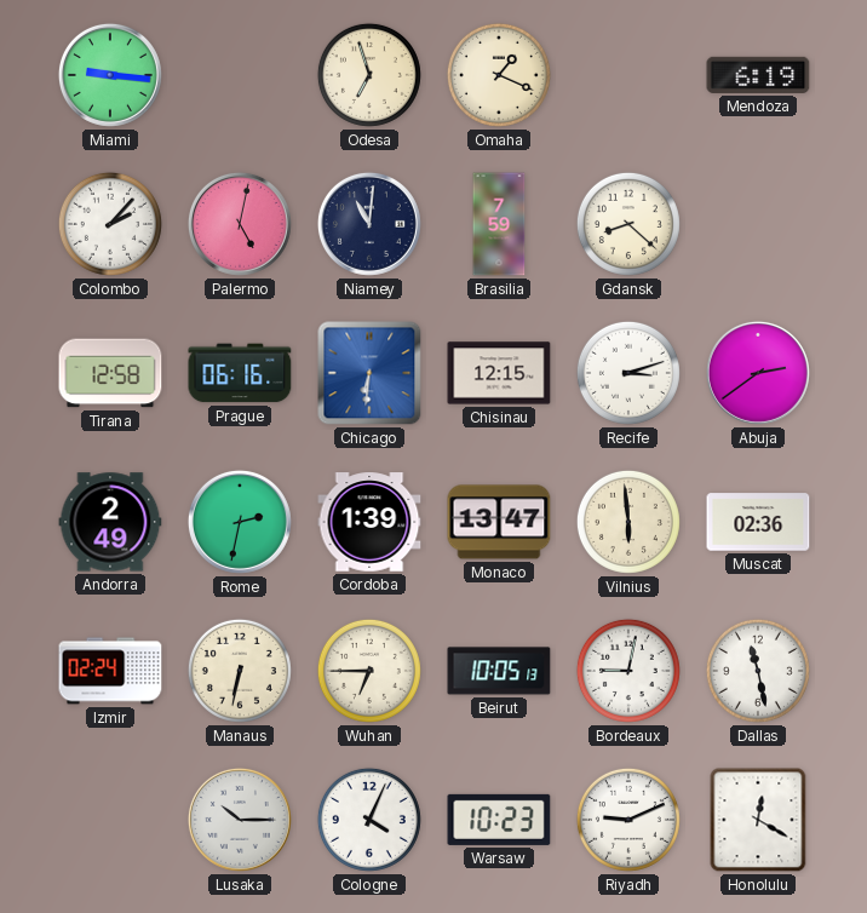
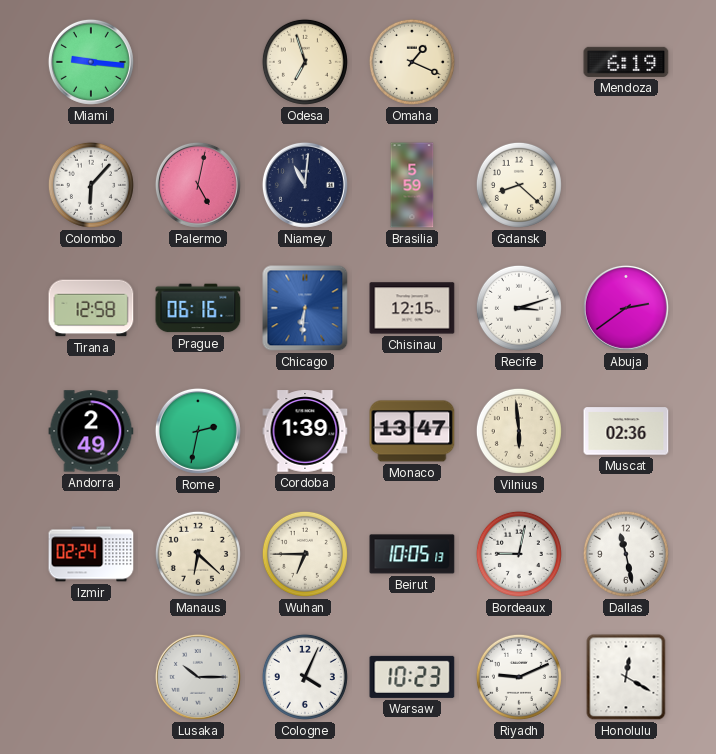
Colombo: 2:07 -> 6:07
Brasilia: 7:59 -> 5:59
Manaus: 6:32 -> 6:22
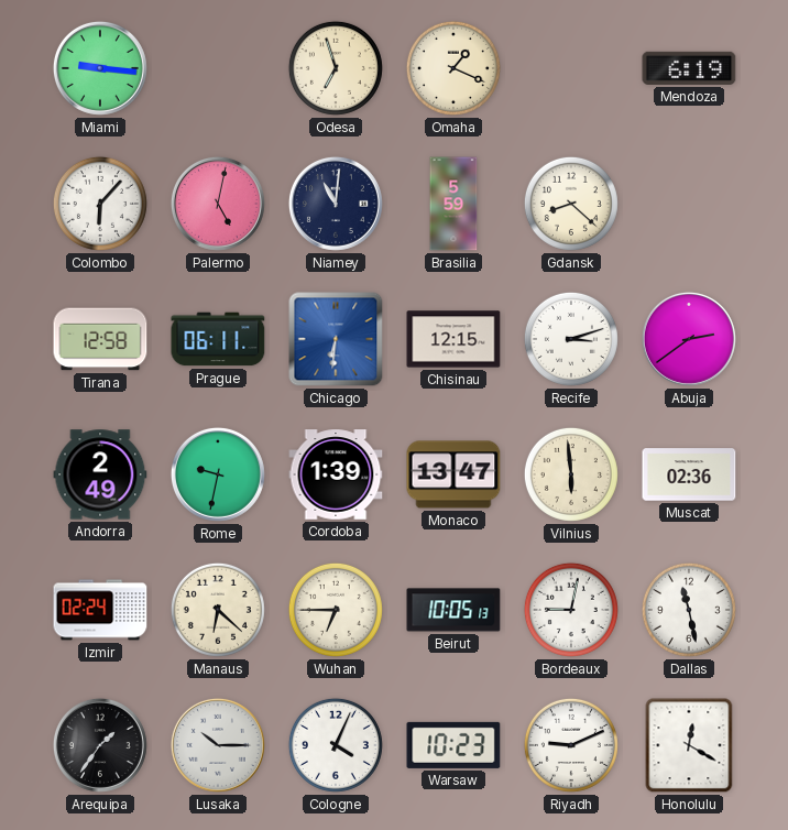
Prague: 06:16 -> 06:11
Rome: 2:32 -> 9:32
Arequipa: none -> 1:36
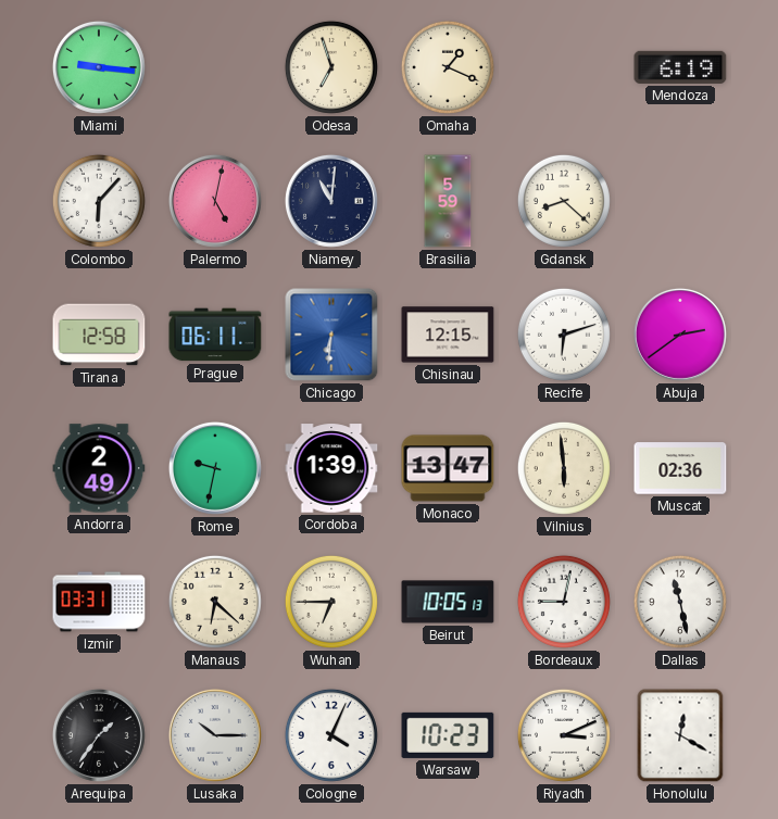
Recife: 3:12 -> 6:12
Izmir: 02:24 -> 03:31
Riyadh: 9:11 -> 3:11
